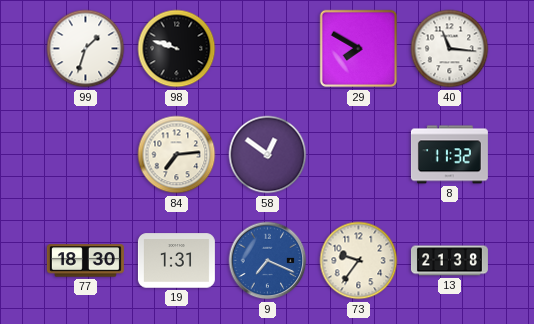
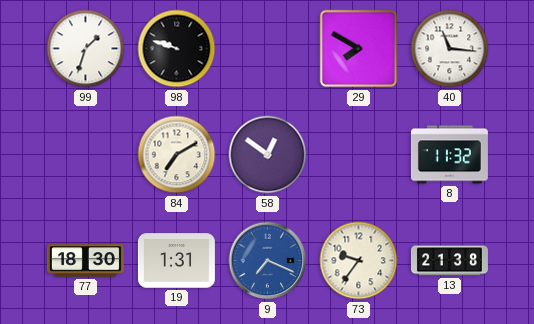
84: 7:14 -> 7:10
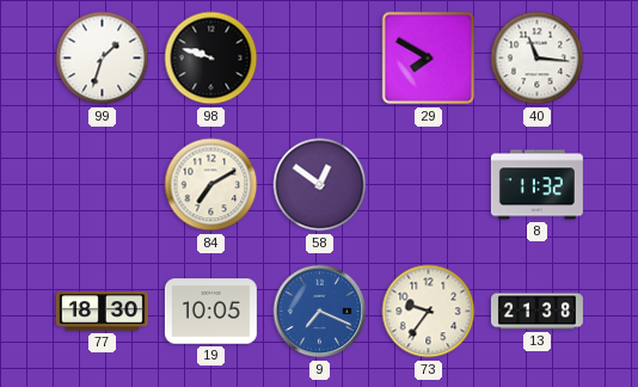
19: 1:31 -> 10:05
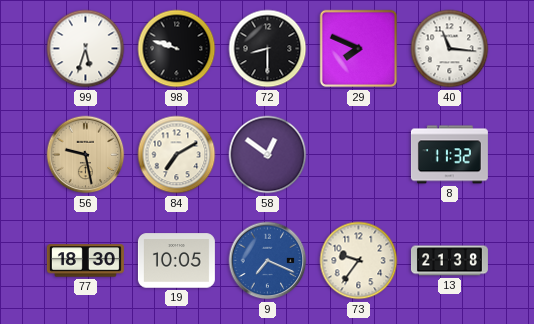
99: 1:33 -> 5:33
72: none -> 8:30
29: 7:50 -> 7:49
56: none -> 9:28
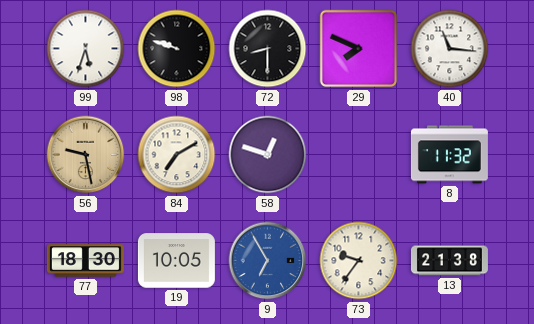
58: 12:51 -> 12:48
9: 7:19 -> 6:55
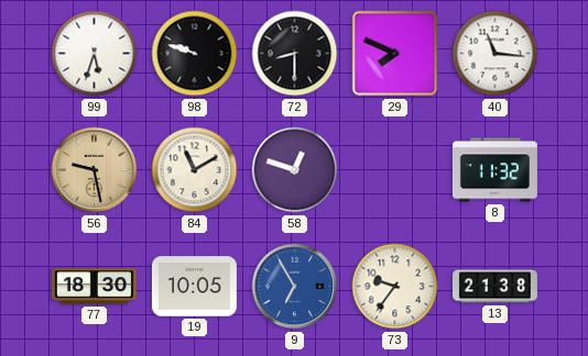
84: 7:10 -> 11:10
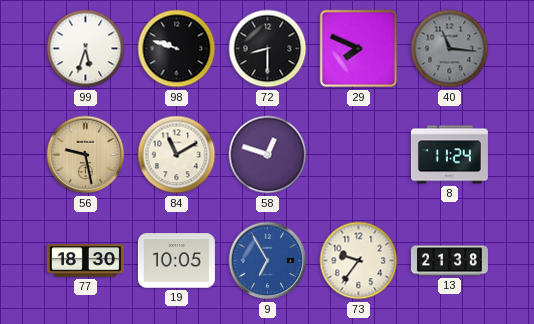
40 dial: white -> grey
8: 11:32 -> 11:24
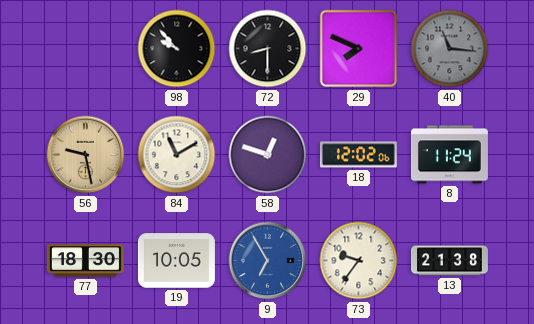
99: 5:33 -> none
98: 9:48 -> 9:53
18: none -> 12:02
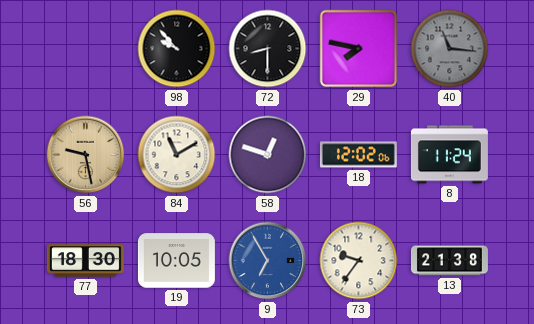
29: 7:49 -> 7:47
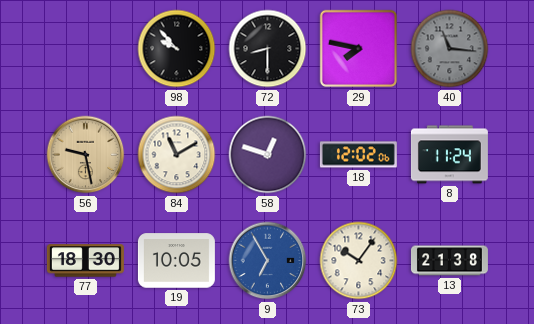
73: 9:36 -> 10:06
